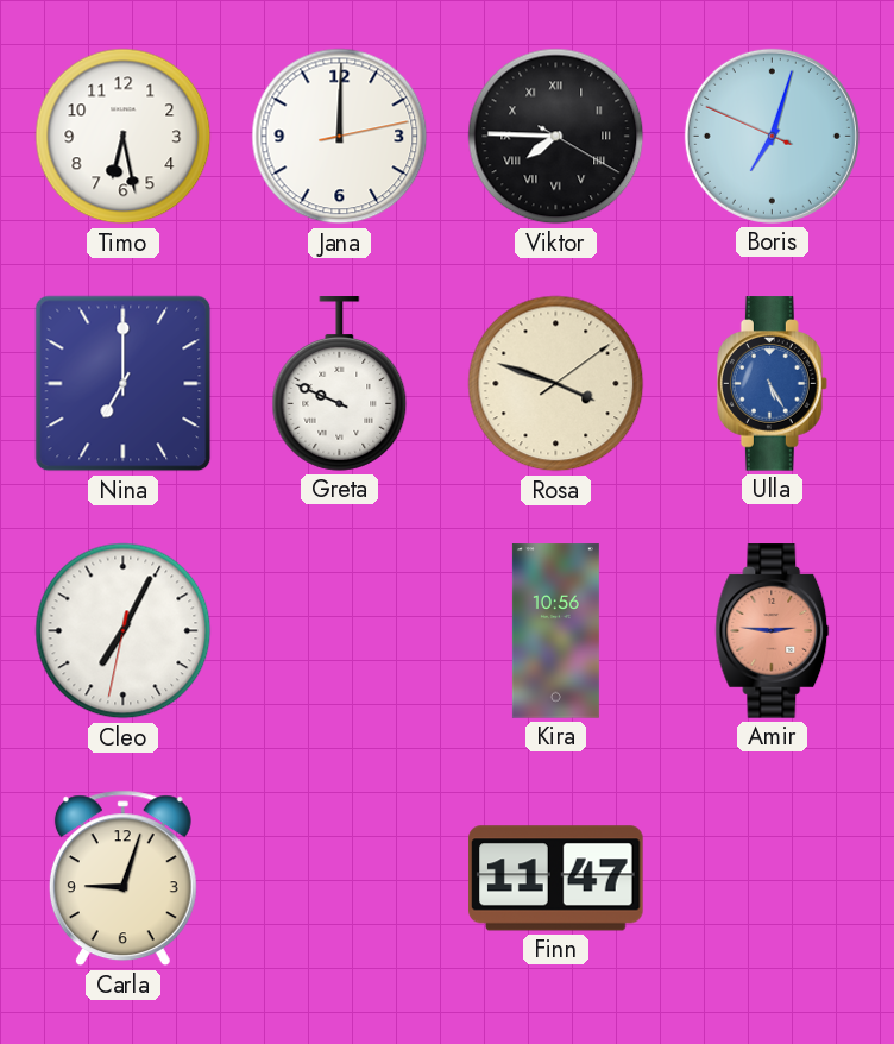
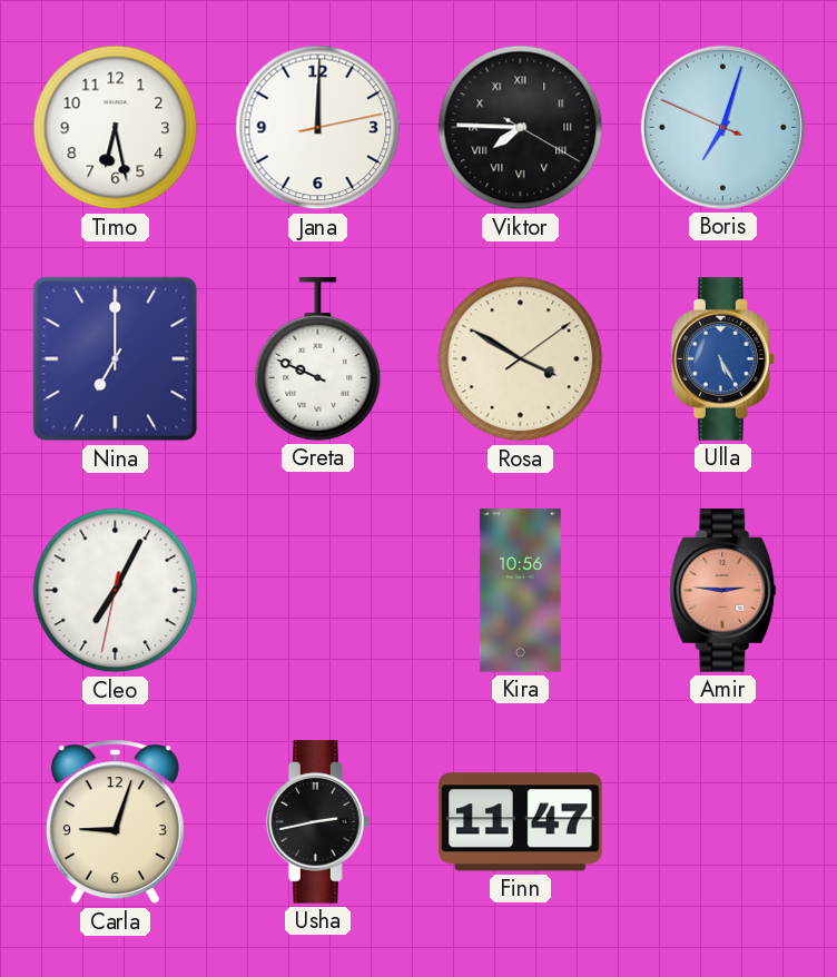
Rosa: 3:48 -> 3:50
Usha: none -> 2:43
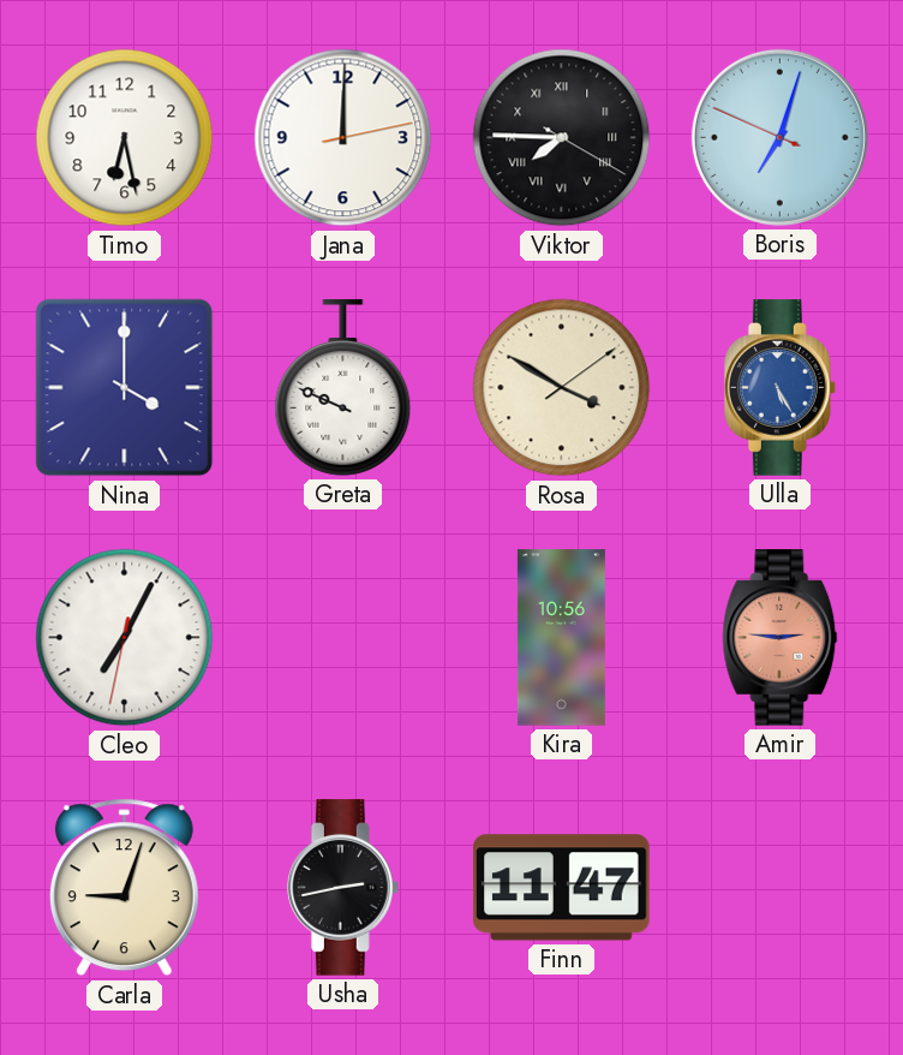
Nina: 7:00 -> 4:00
